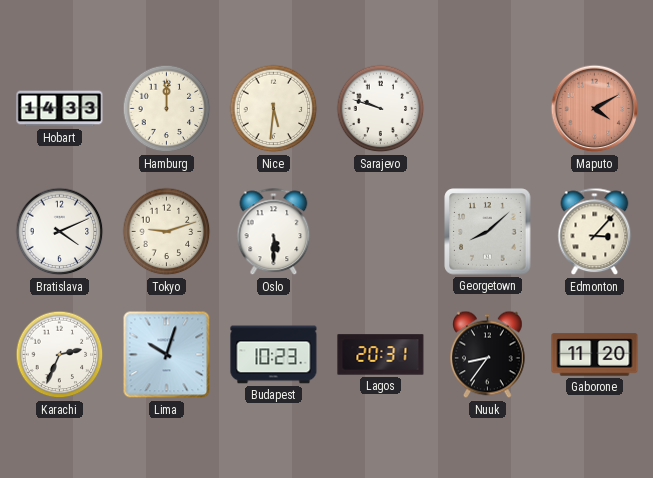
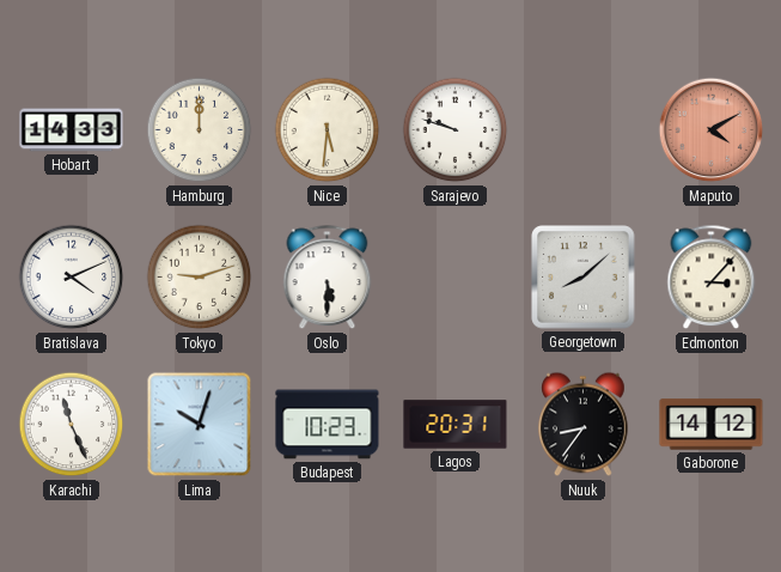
Karachi: 2:34 -> 11:26
Gaborone: 11:20 -> 14:12
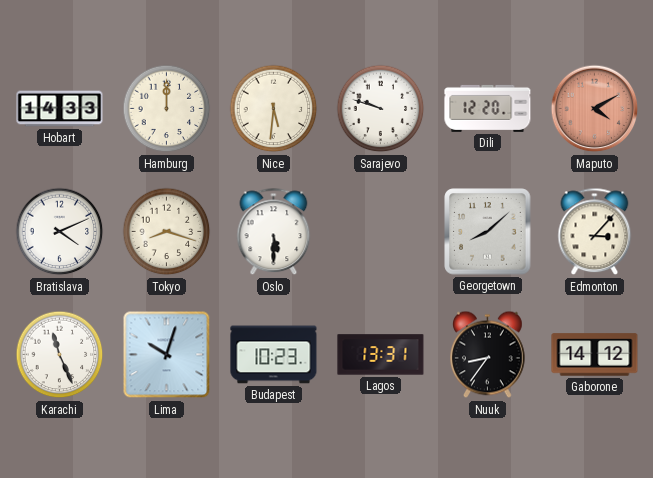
Dili: none -> 12:20
Tokyo: 9:12 -> 8:18
Lagos: 20:31 -> 13:31
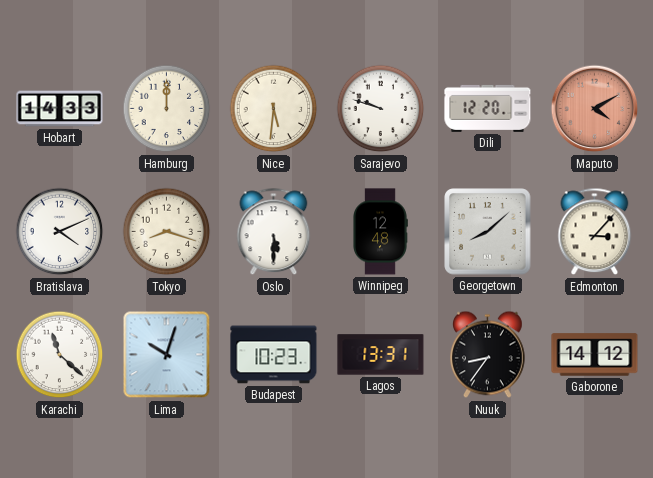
Winnipeg: none -> 12:48
Karachi: 11:26 -> 11:22
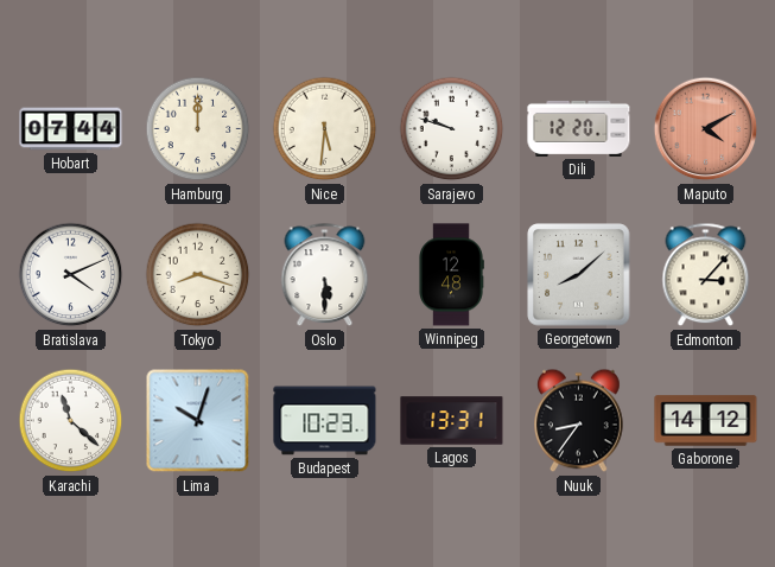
Hobart: 14:33 -> 07:44
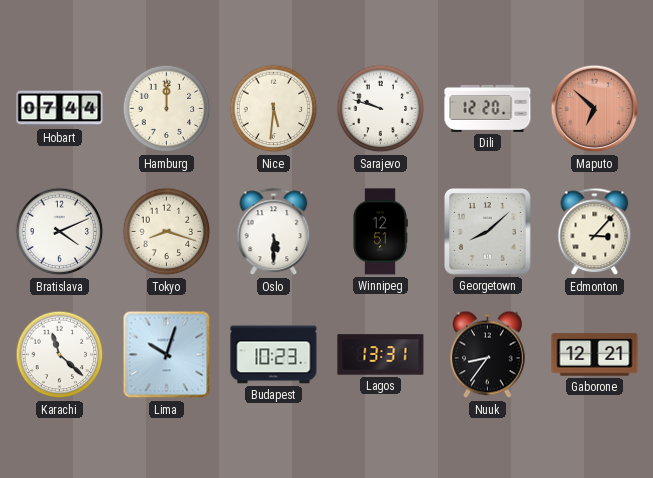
Maputo: 4:10 -> 6:52
Winnipeg: 12:48 -> 12:51
Gaborone: 14:12 -> 12:21
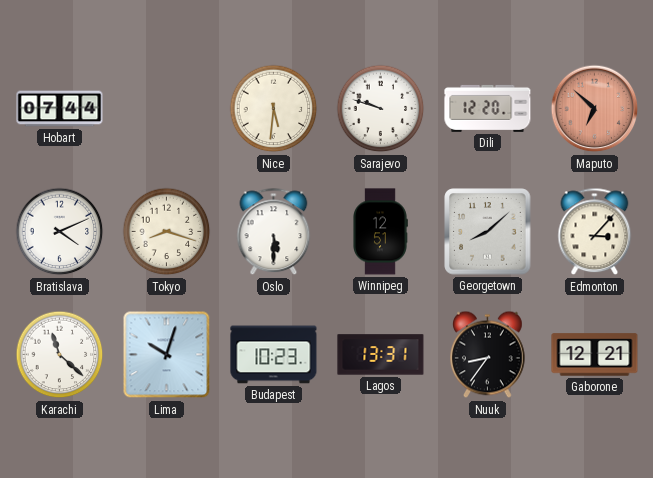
Hamburg: 12:00 -> none
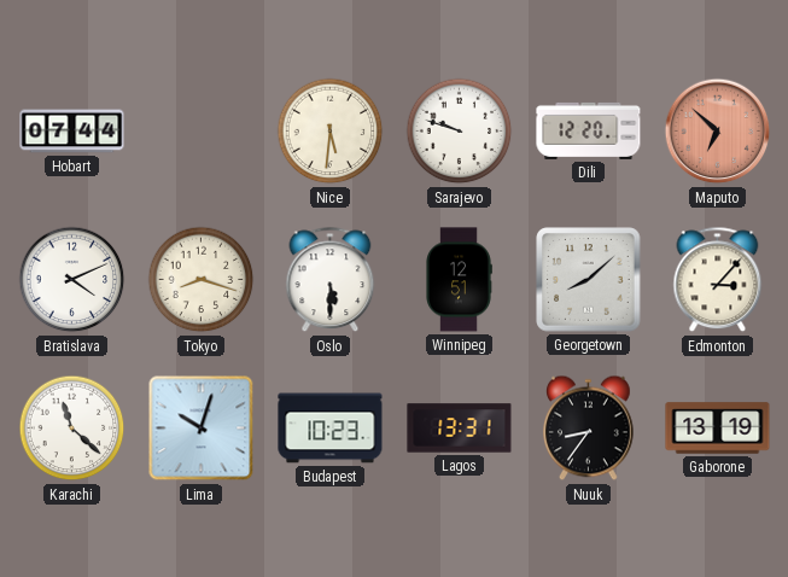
Gaborone: 12:21 -> 13:19
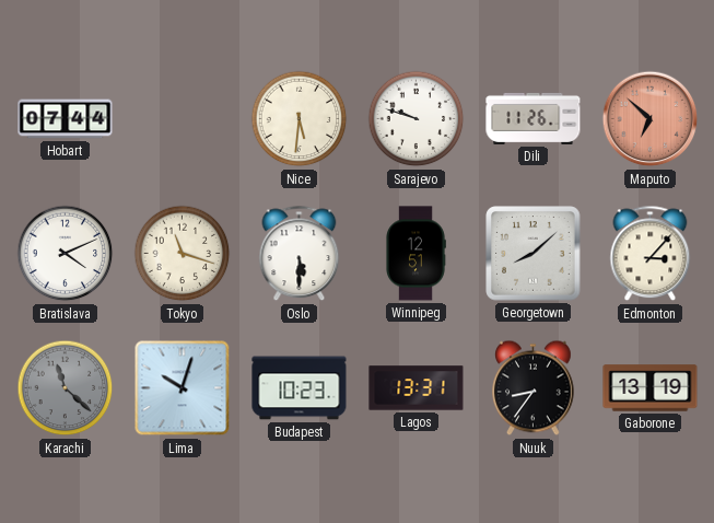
Dili: 12:20 -> 11:26
Tokyo: 8:18 -> 11:18
Karachi dial: white -> grey
